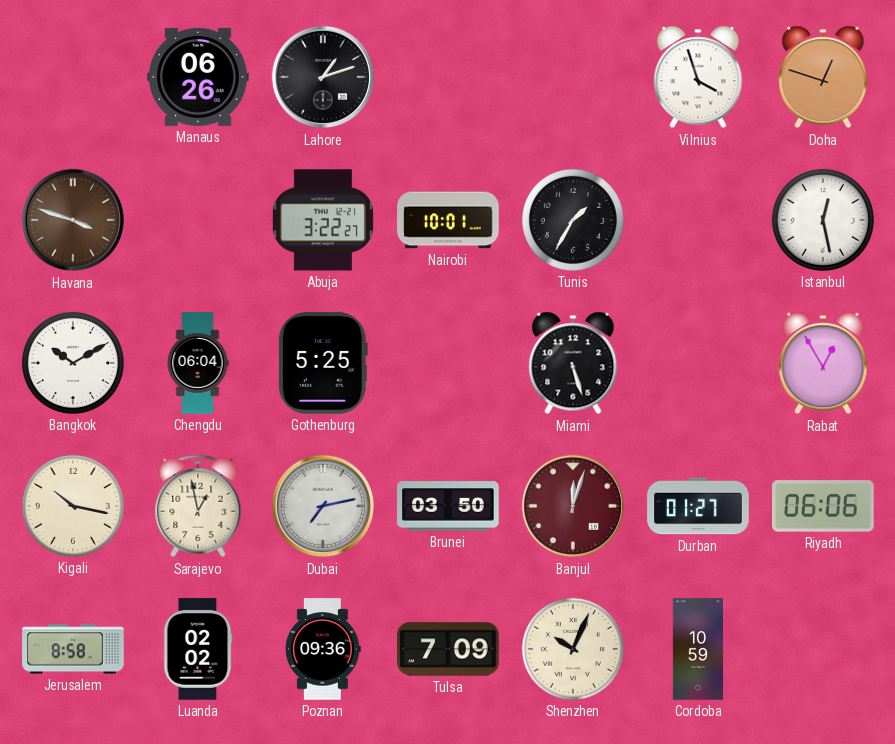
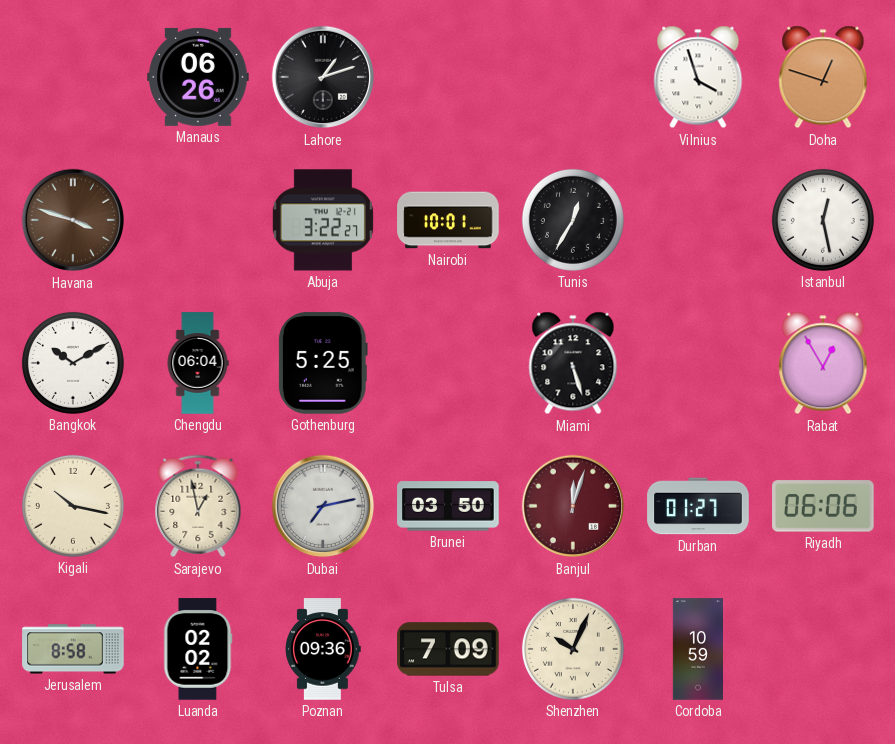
Tunis: 1:35 -> 12:35
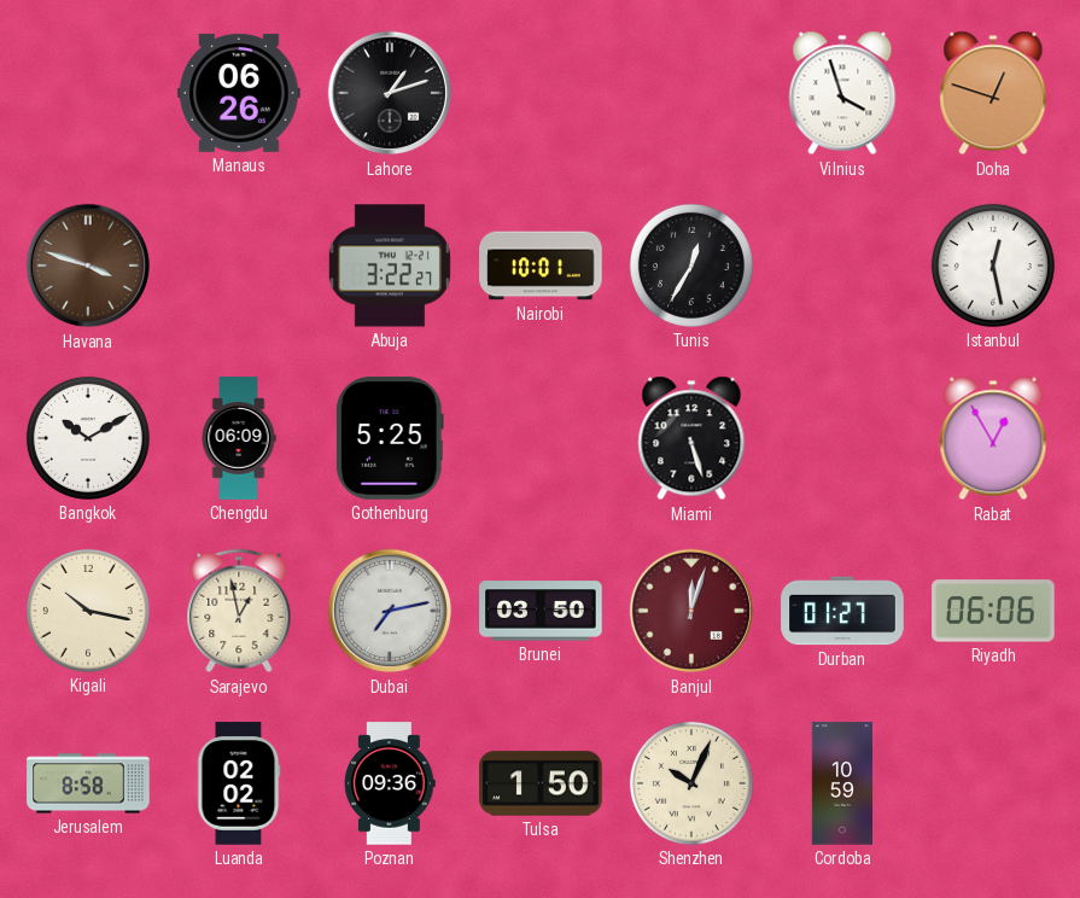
Chengdu: 06:04 -> 06:09
Tulsa: 7:09 -> 1:50
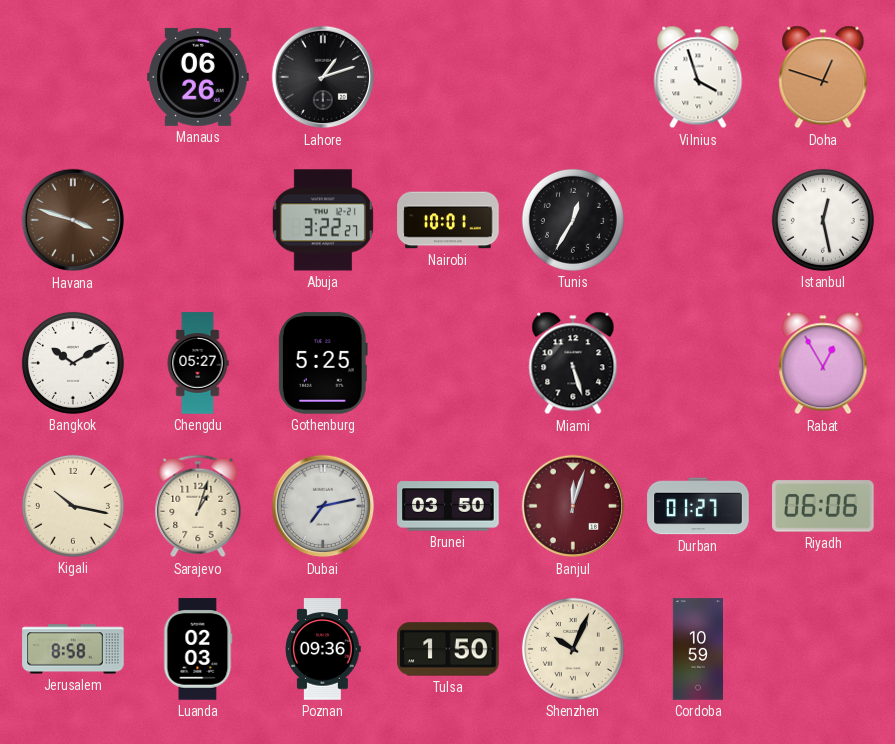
Chengdu: 06:09 -> 05:27
Sarajevo: 12:58 -> 1:03
Luanda: 02:02 -> 02:03
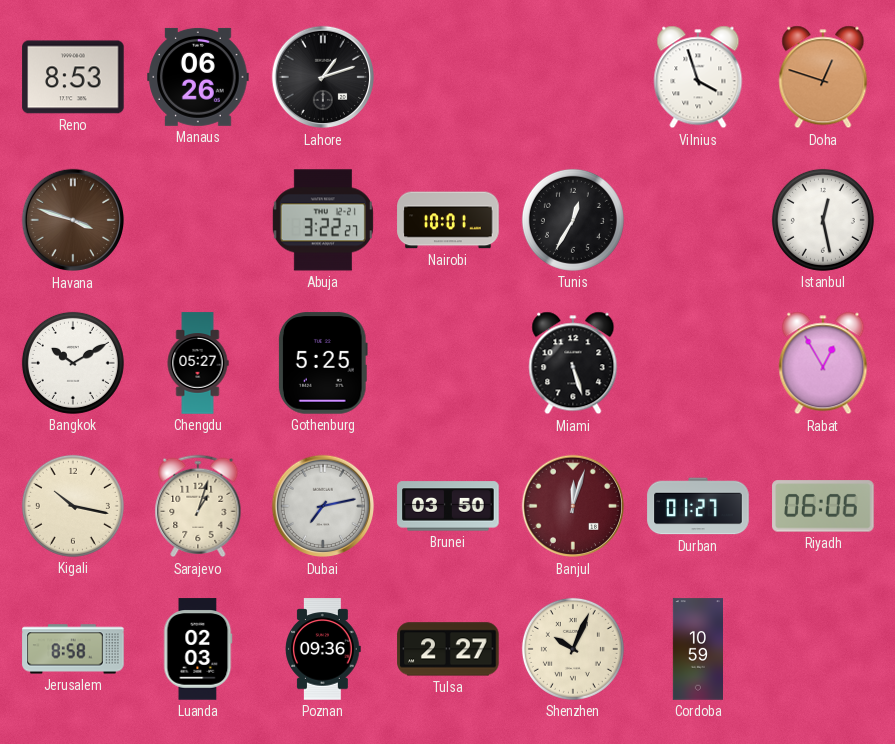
Reno: none -> 8:53
Tulsa: 1:50 -> 2:27
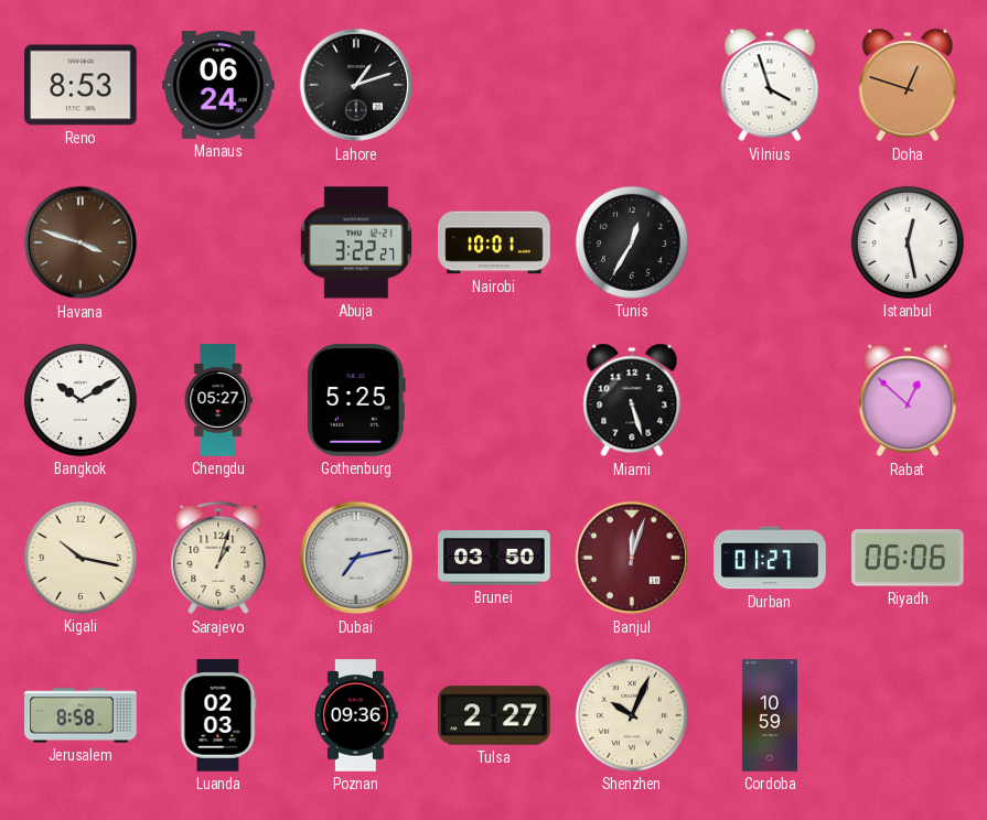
Manaus: 06:26 -> 06:24
Rabat: 12:55 -> 12:52
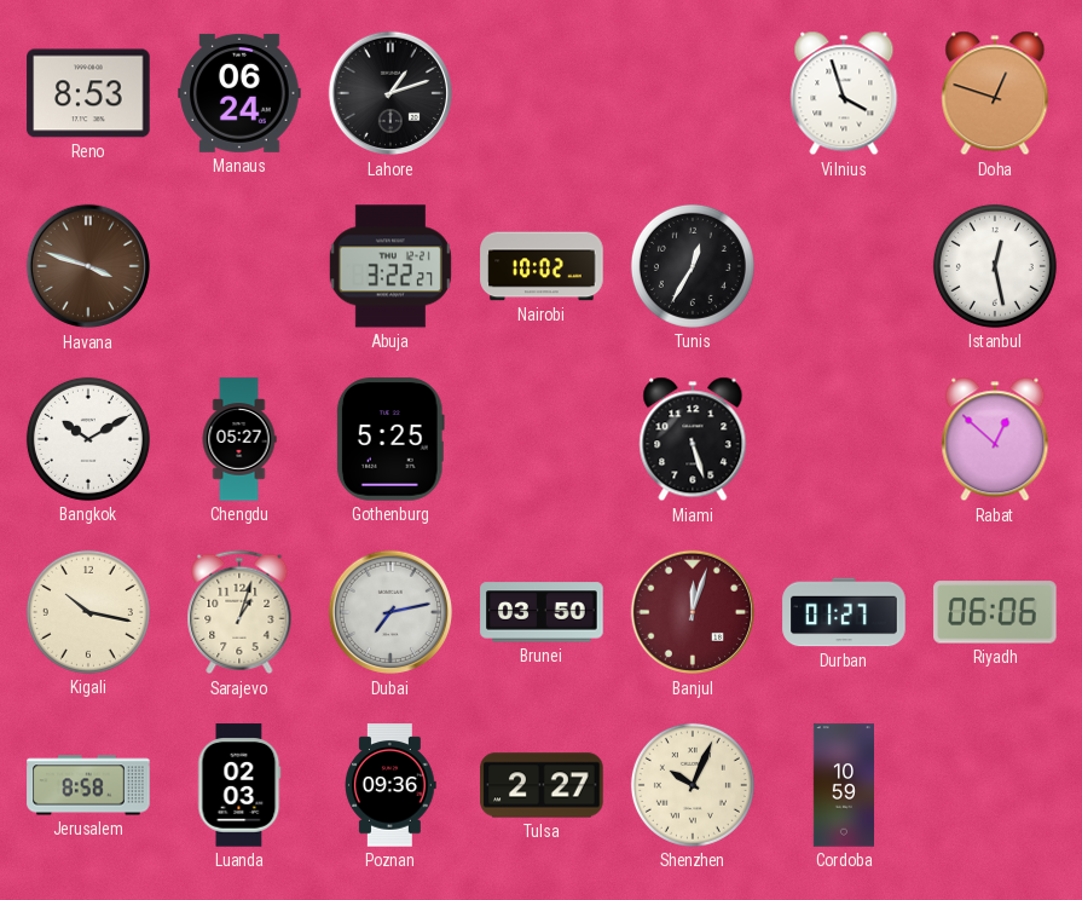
Nairobi: 10:01 -> 10:02
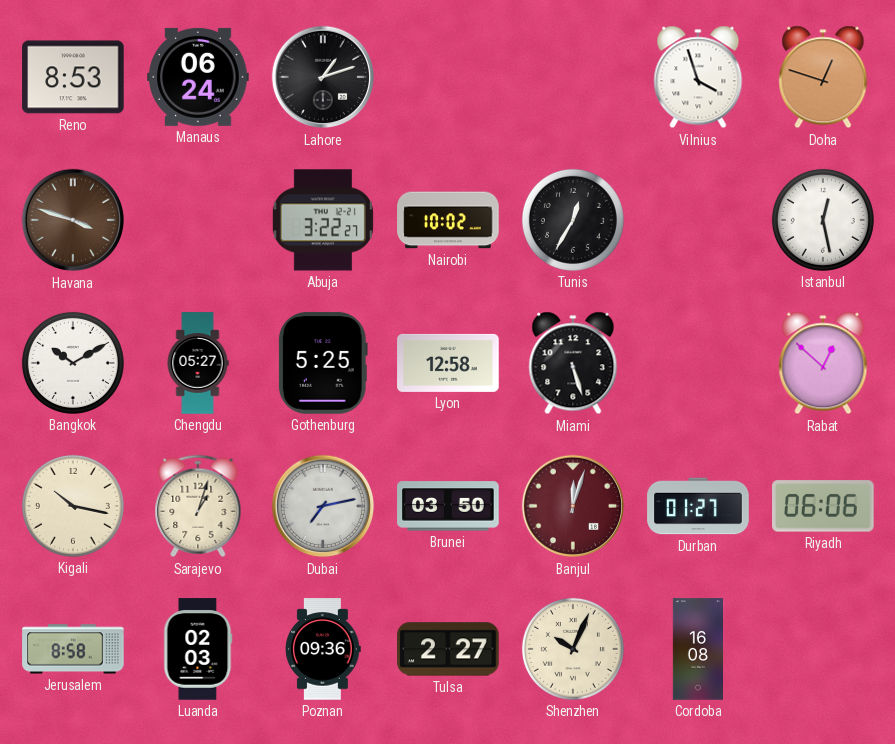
Lyon: none -> 12:58
Cordoba: 10:59 -> 16:08
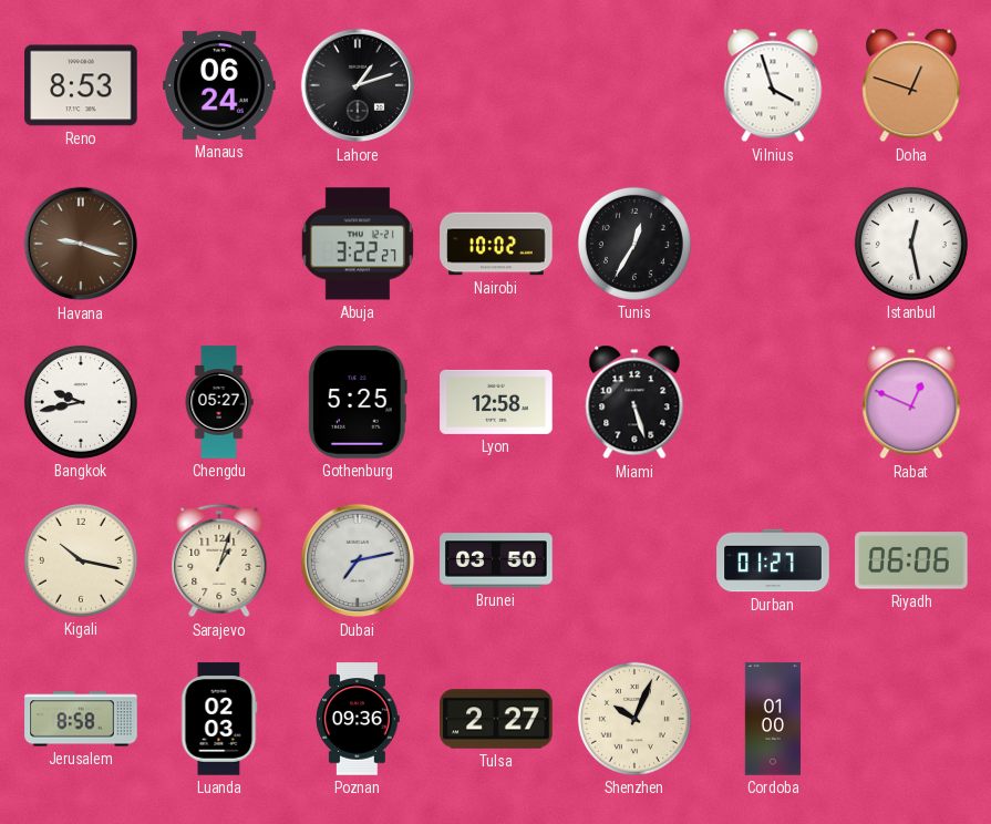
Havana: 3:48 -> 9:18
Bangkok: 10:10 -> 9:43
Rabat: 12:52 -> 12:49
Banjul: 12:03 -> none
Cordoba: 16:08 -> 01:00
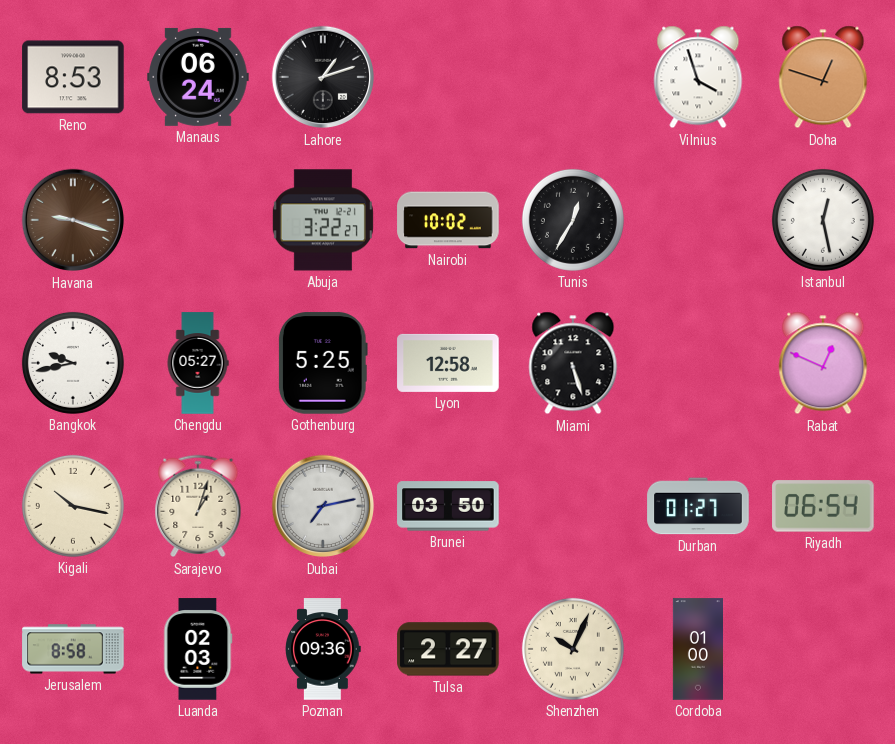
Riyadh: 06:06 -> 06:54
